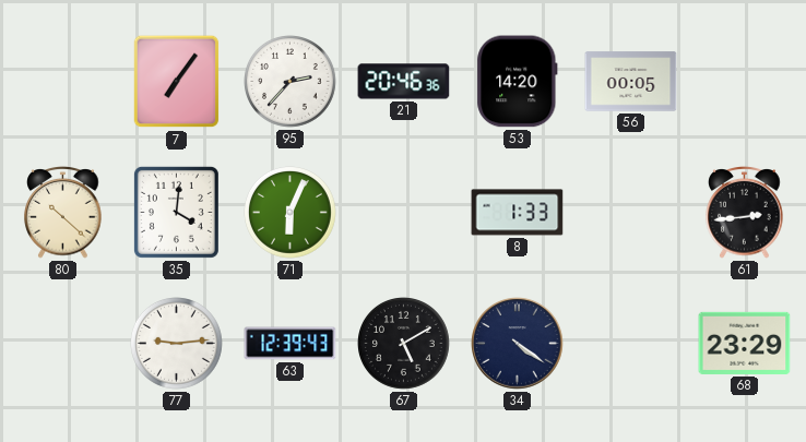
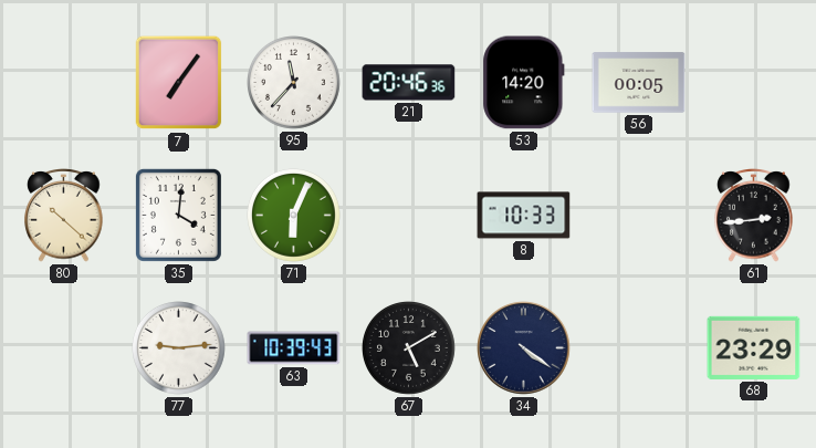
95: 2:37 -> 11:37
8: 1:33 -> 10:33
63: 12:39 -> 10:39
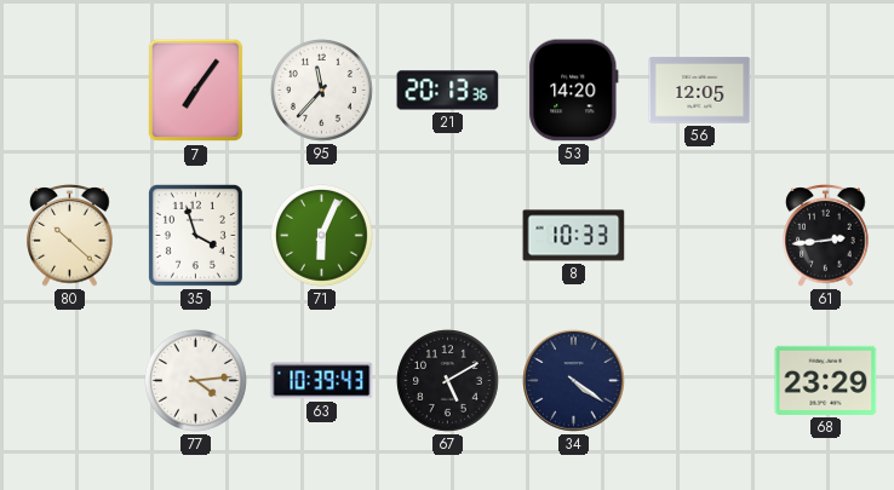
21: 20:46 -> 20:13
56: 00:05 -> 12:05
35: 4:01 -> 3:57
77: 9:14 -> 4:14
